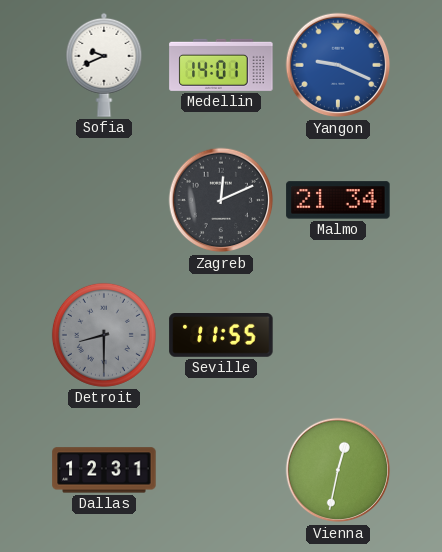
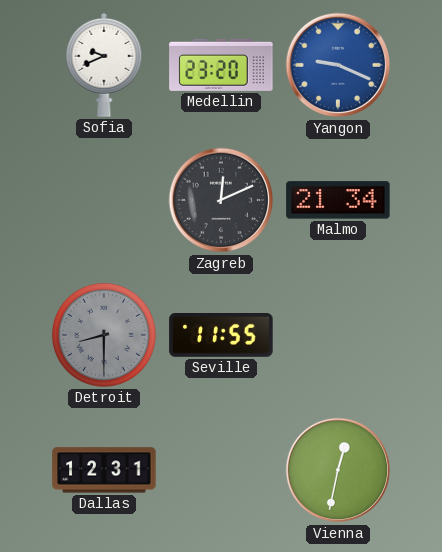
Medellin: 14:01 -> 23:20
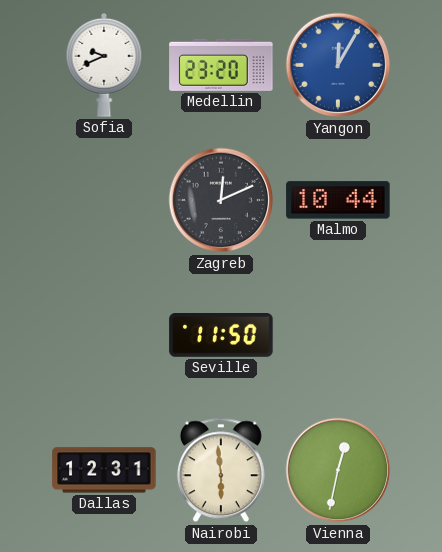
Yangon: 9:19 -> 12:05
Malmo: 21:34 -> 10:44
Detroit: 8:30 -> none
Seville: 11:55 -> 11:50
Nairobi: none -> 5:59
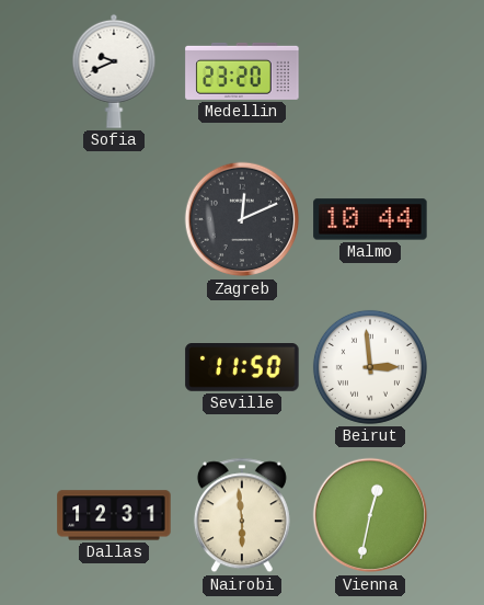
Yangon: 12:05 -> none
Beirut: none -> 2:59
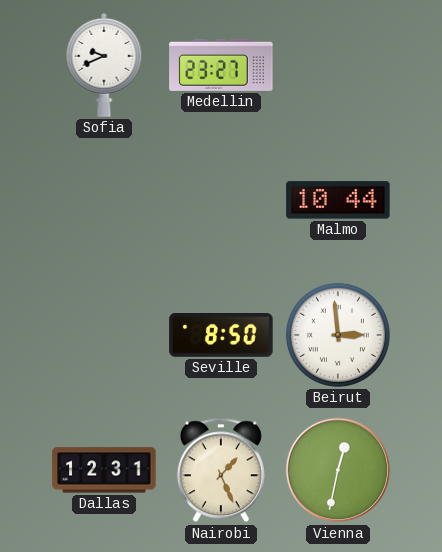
Medellin: 23:20 -> 23:27
Zagreb: 12:11 -> none
Seville: 11:50 -> 8:50
Nairobi: 5:59 -> 1:26
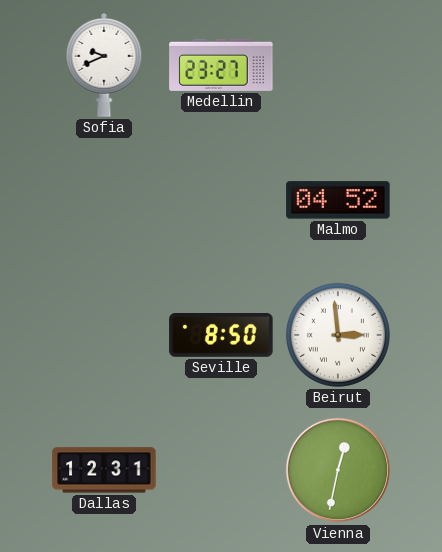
Malmo: 10:44 -> 04:52
Nairobi: 1:26 -> none
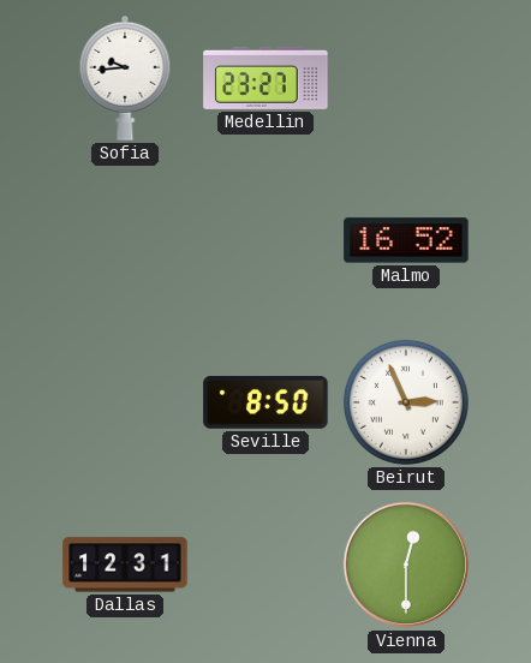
Sofia: 9:41 -> 9:44
Malmo: 04:52 -> 16:52
Beirut: 2:59 -> 2:56
Vienna: 12:32 -> 12:30
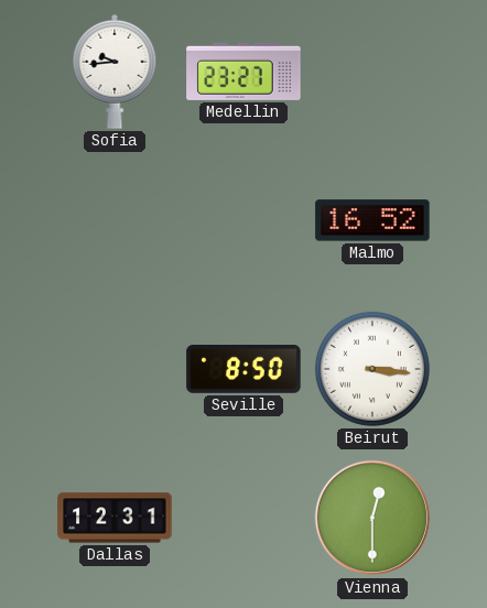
Beirut: 2:56 -> 3:16
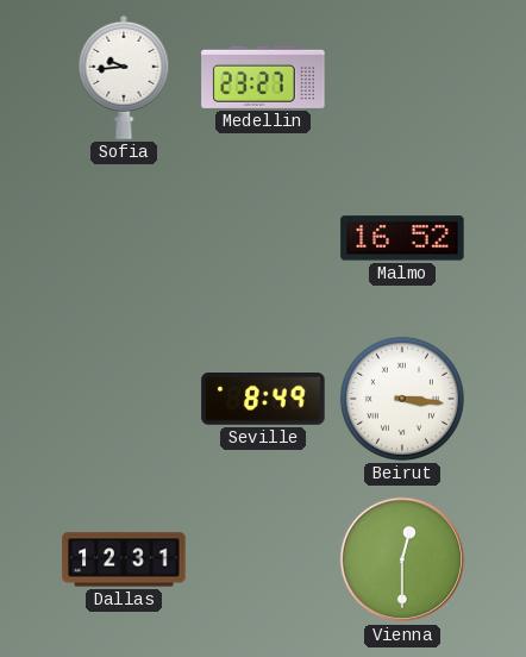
Seville: 8:50 -> 8:49
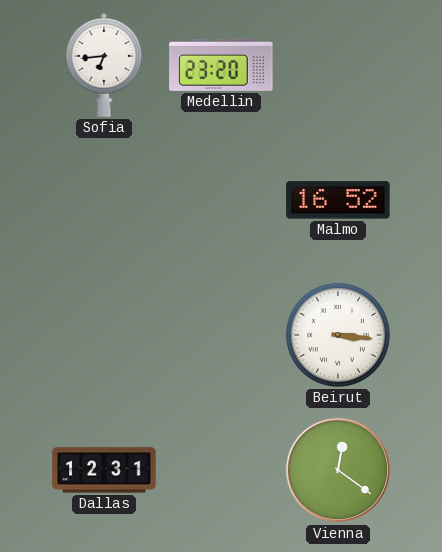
Sofia: 9:44 -> 6:44
Medellin: 23:27 -> 23:20
Seville: 8:49 -> none
Vienna: 12:30 -> 12:21
